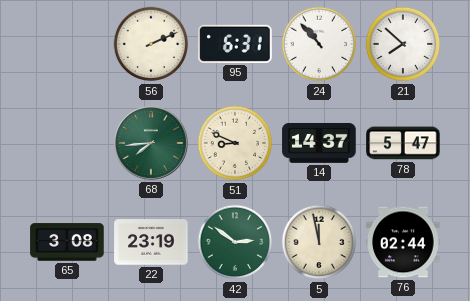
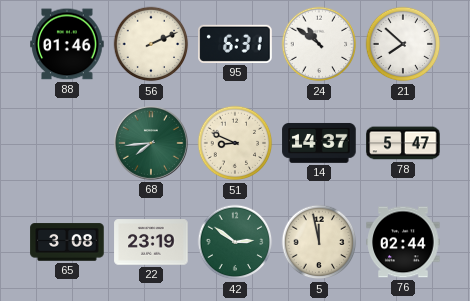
88: none -> 01:46
24: 10:53 -> 10:51
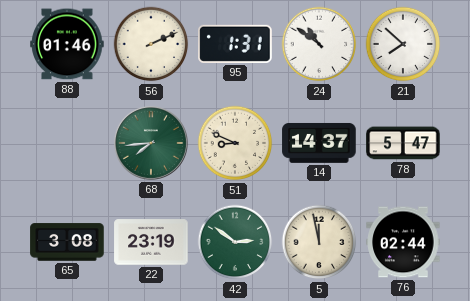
95: 6:31 -> 1:31
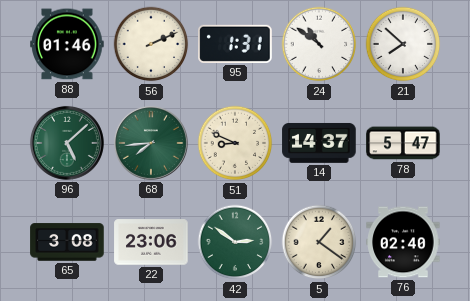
96: none -> 5:08
22: 23:19 -> 23:06
5: 11:58 -> 1:21
76: 02:44 -> 02:40
